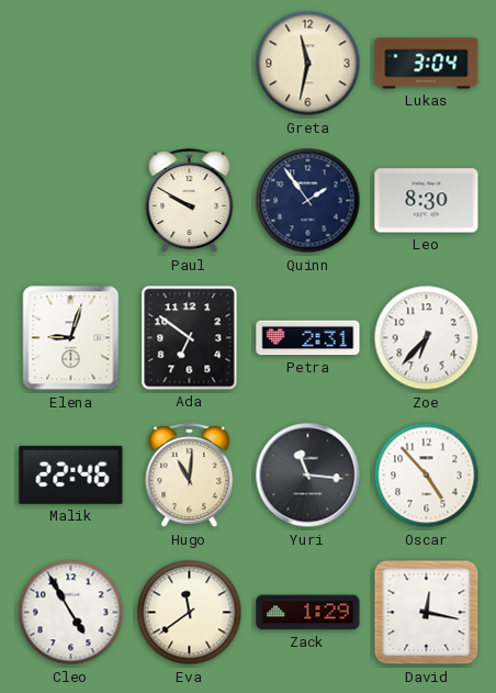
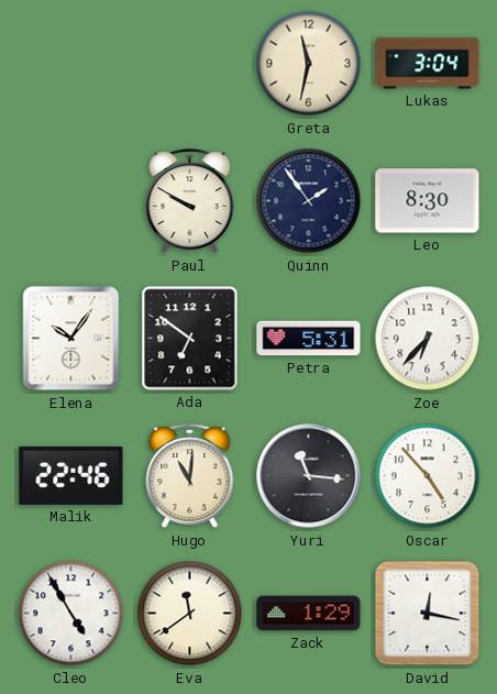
Elena: 9:03 -> 10:06
Petra: 2:31 -> 5:31
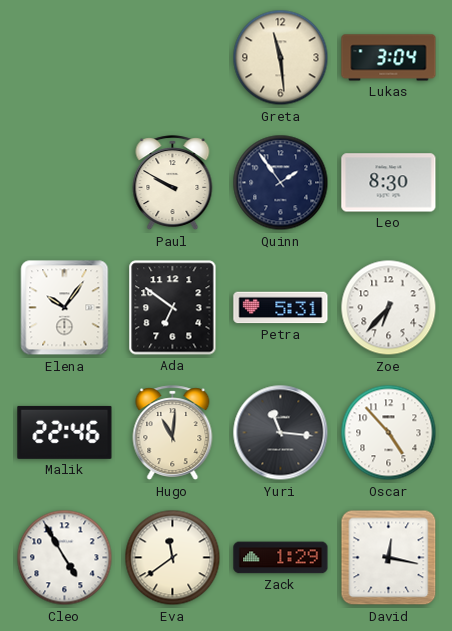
Greta: 11:32 -> 11:29
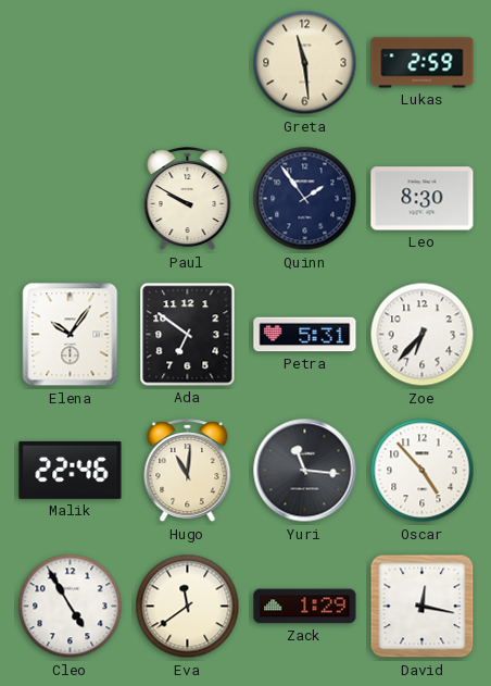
Lukas: 3:04 -> 2:59
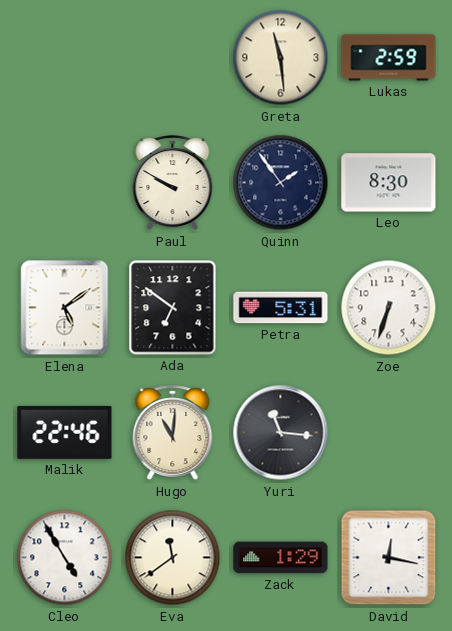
Elena: 10:06 -> 5:09
Zoe: 6:37 -> 6:33
Oscar: 4:53 -> none
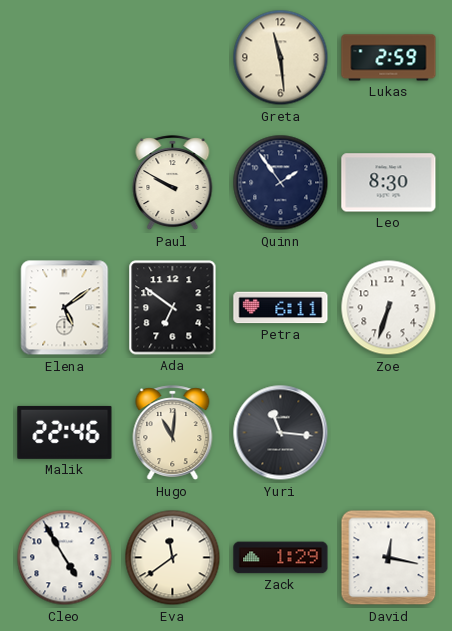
Petra: 5:31 -> 6:11
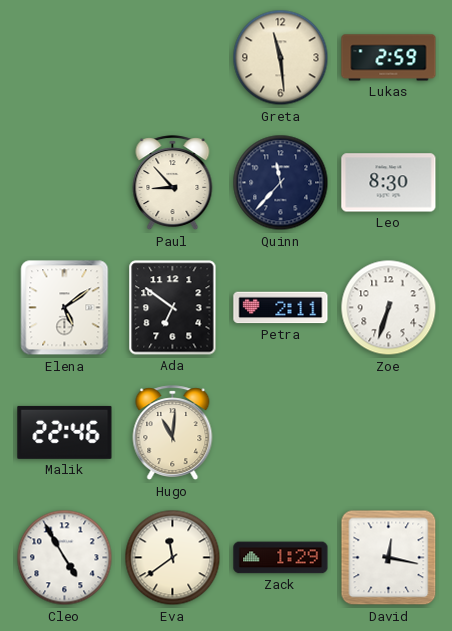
Paul: 9:50 -> 8:53
Quinn: 1:54 -> 11:37
Petra: 6:11 -> 2:11
Yuri: 11:16 -> none
